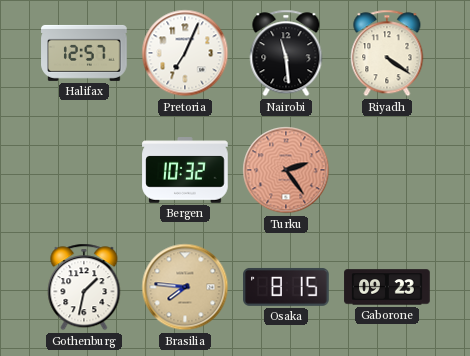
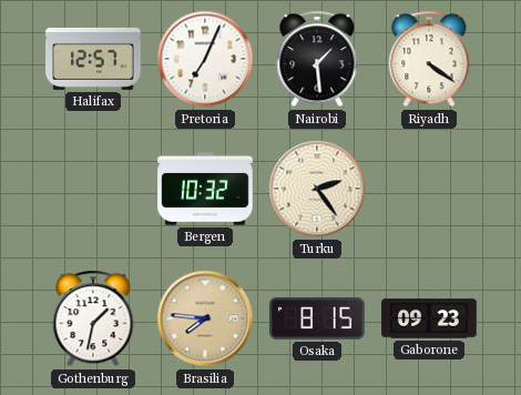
Nairobi: 11:29 -> 1:29
Turku dial: salmon -> cream
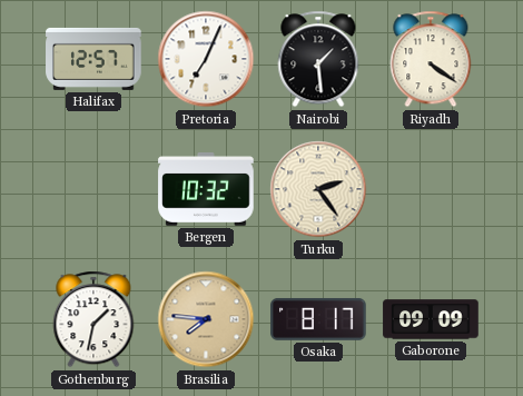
Osaka: 8:15 -> 8:17
Gaborone: 09:23 -> 09:09
